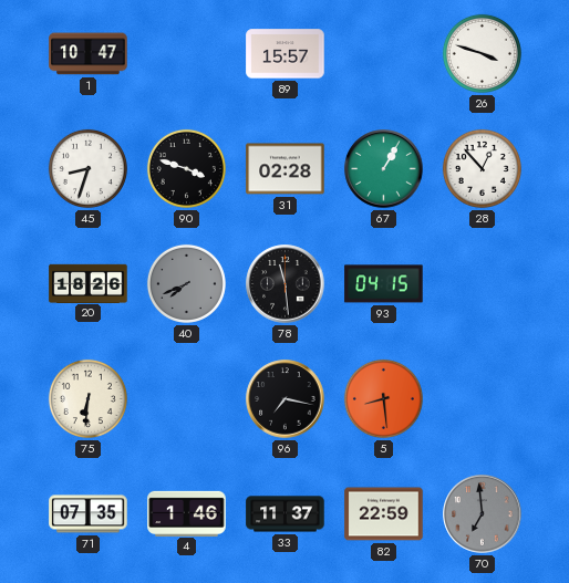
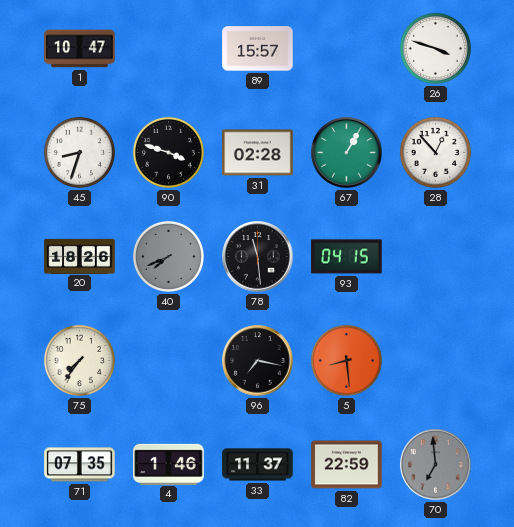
75: 6:31 -> 7:36
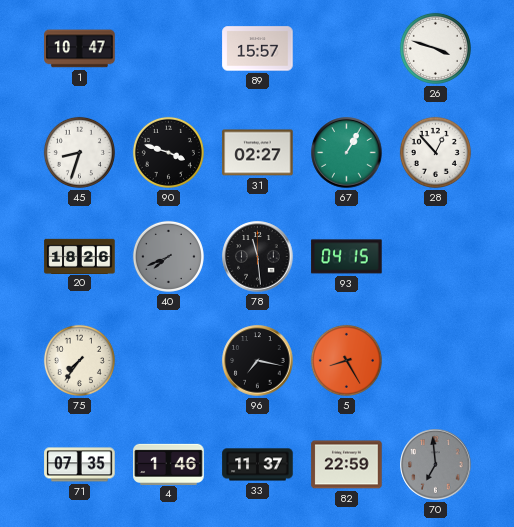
31: 02:28 -> 02:27
5: 8:29 -> 8:25
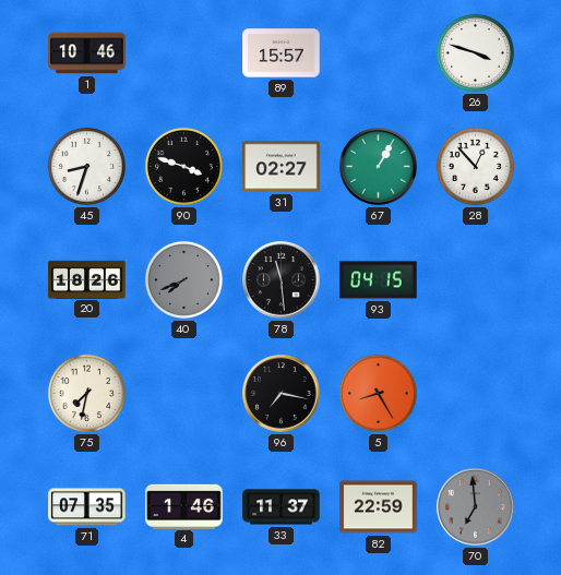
1: 10:47 -> 10:46
75: 7:36 -> 7:32
